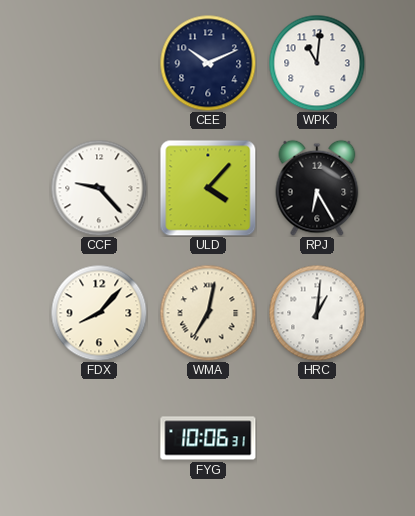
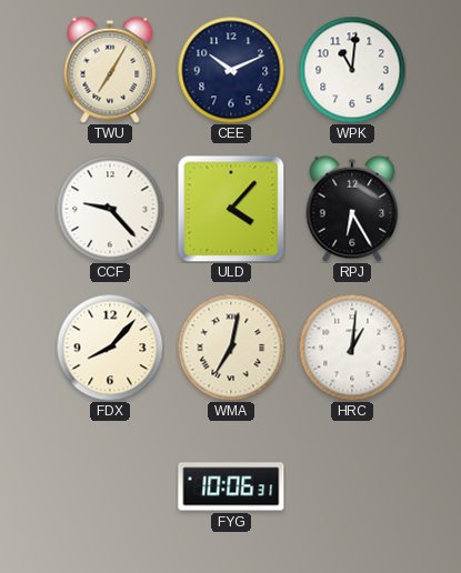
TWU: none -> 7:05
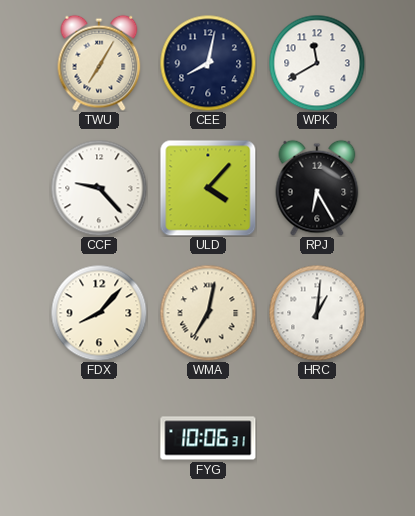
CEE: 10:11 -> 8:02
WPK: 11:01 -> 11:40
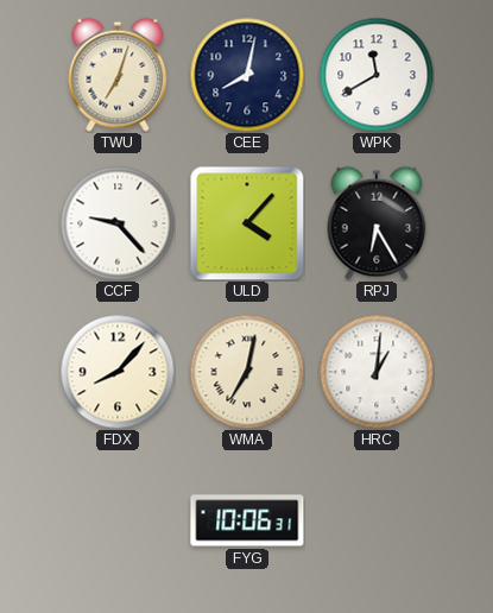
TWU: 7:05 -> 7:03
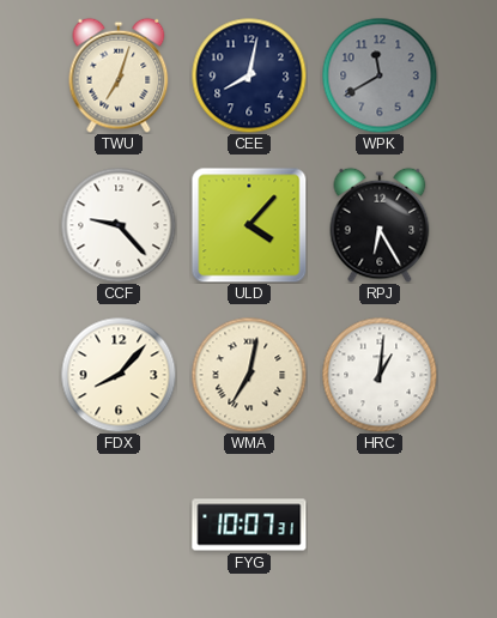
WPK dial: white -> grey
FYG: 10:06 -> 10:07
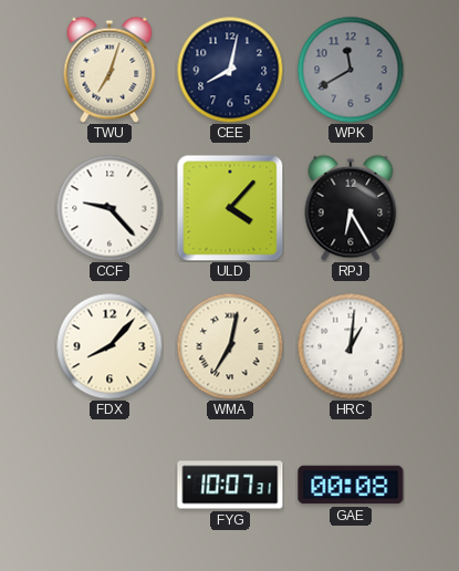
GAE: none -> 00:08
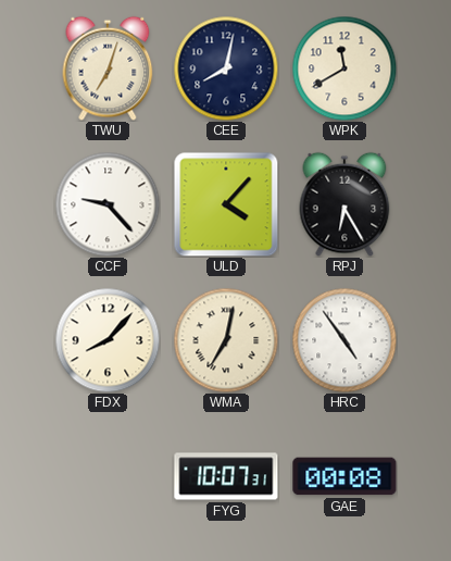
WPK dial: grey -> cream
HRC: 1:01 -> 4:54
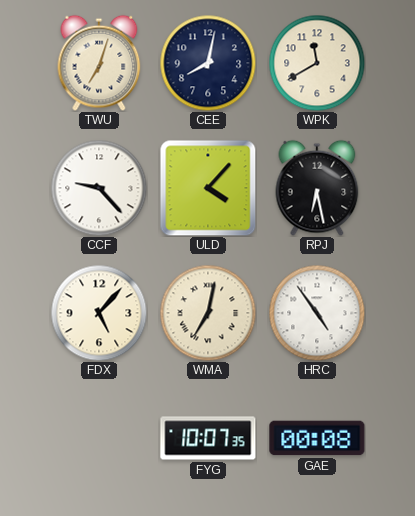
RPJ: 6:25 -> 6:28
FDX: 8:07 -> 5:07
FYG: 10:07:31 -> 10:07:35
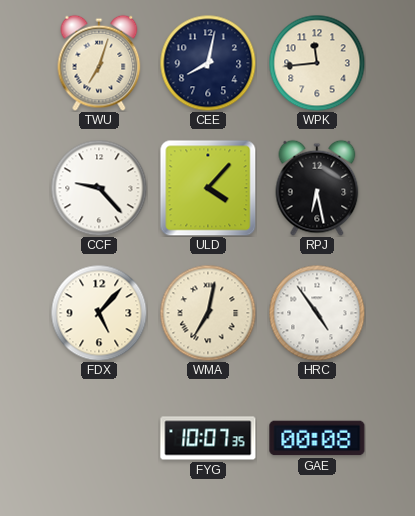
WPK: 11:40 -> 11:44
